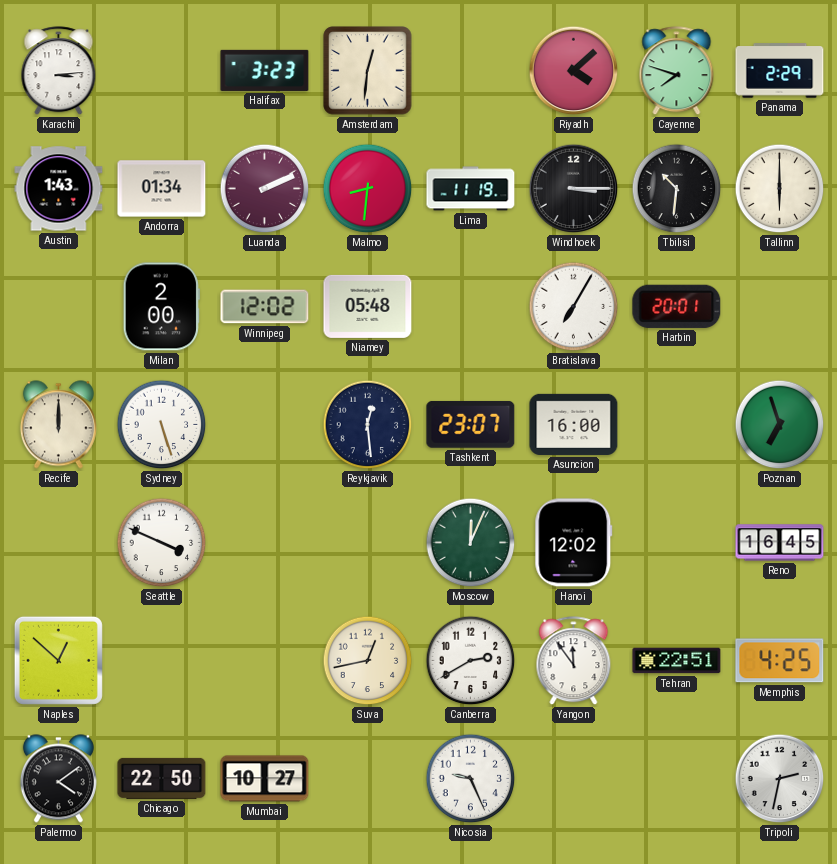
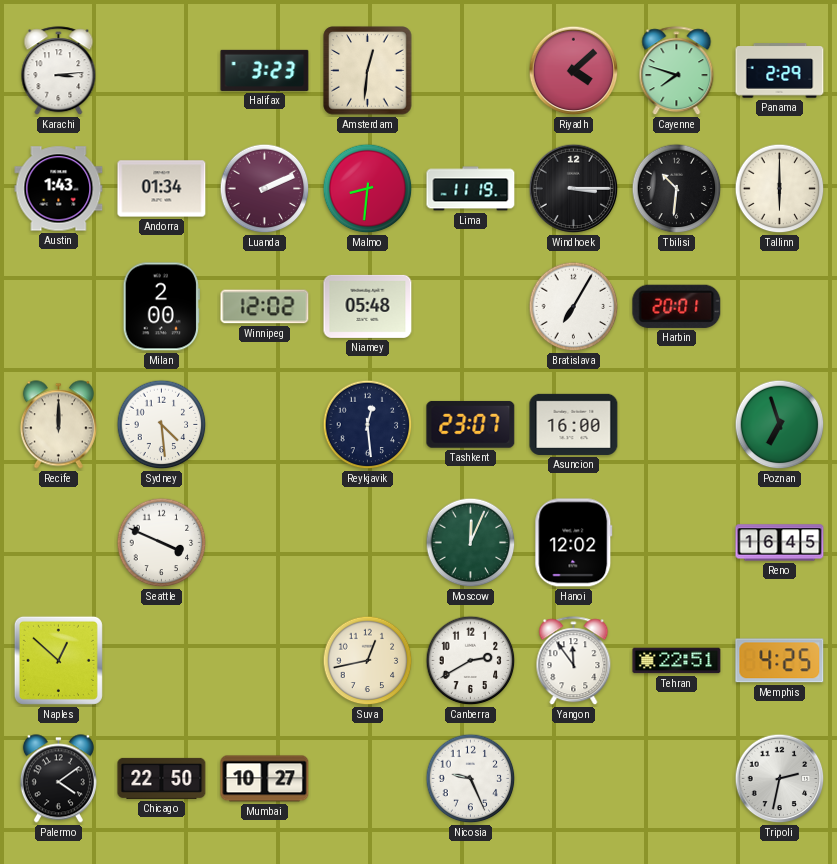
Sydney: 5:27 -> 4:29
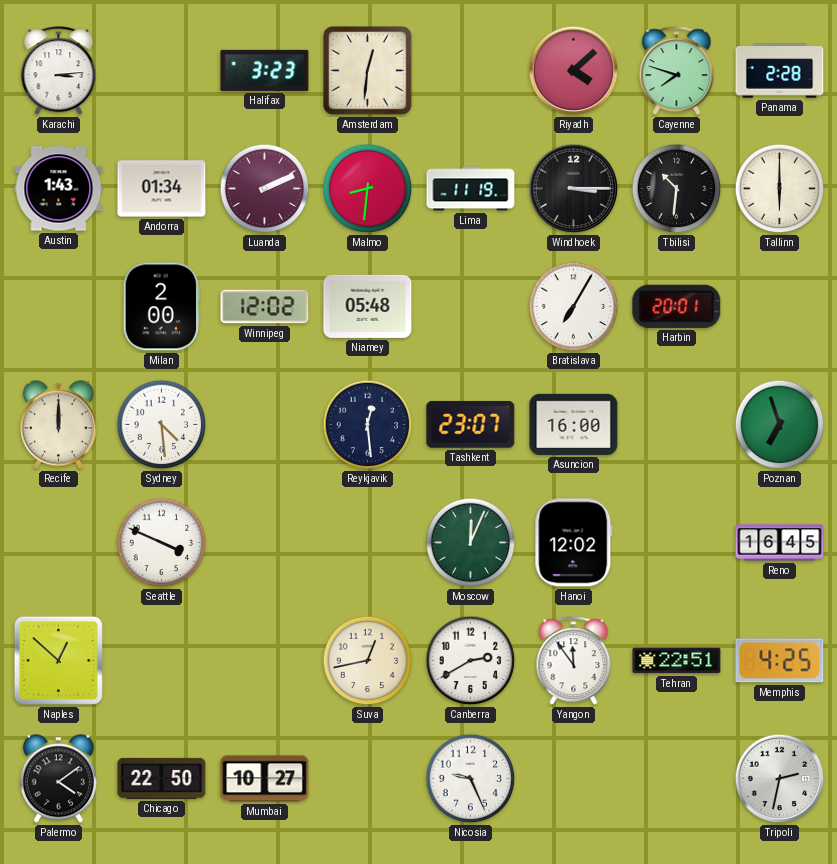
Panama: 2:29 -> 2:28
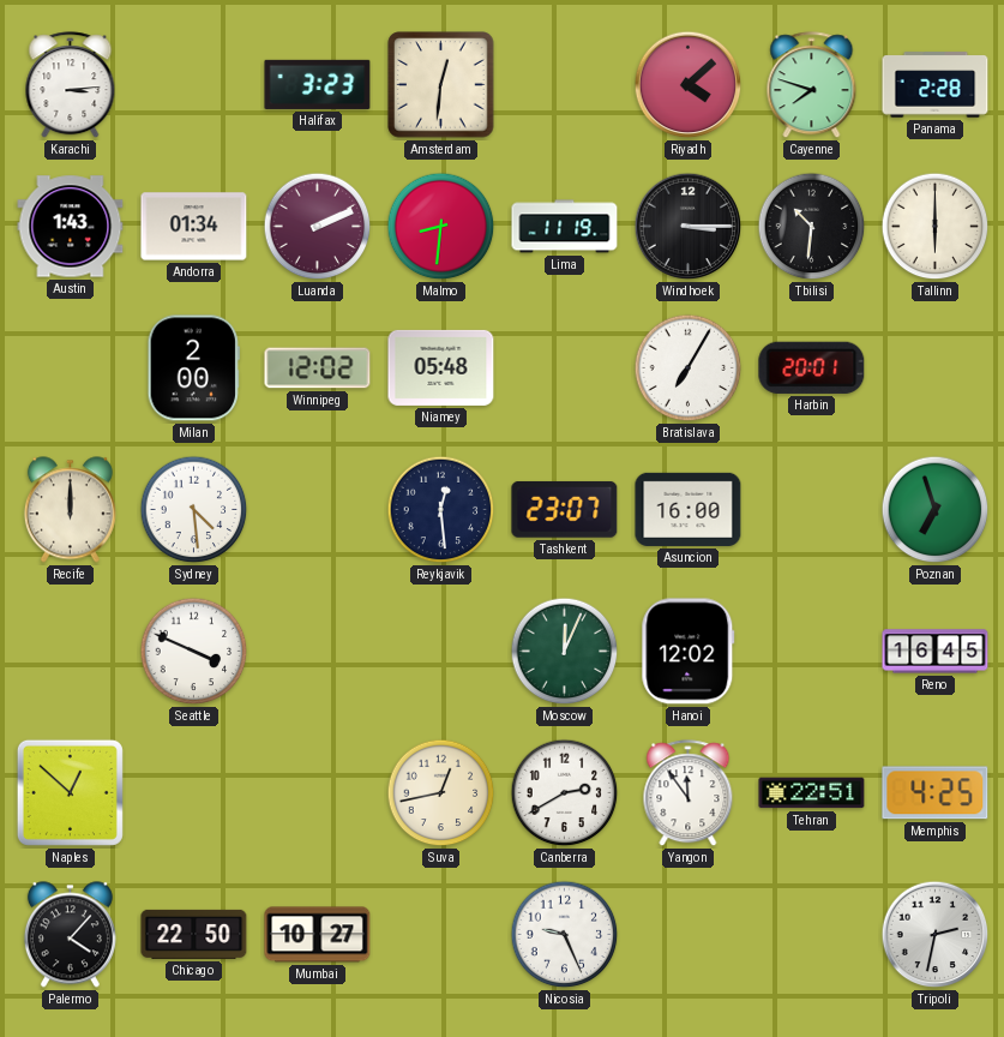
Palermo: 4:09 -> 4:07
